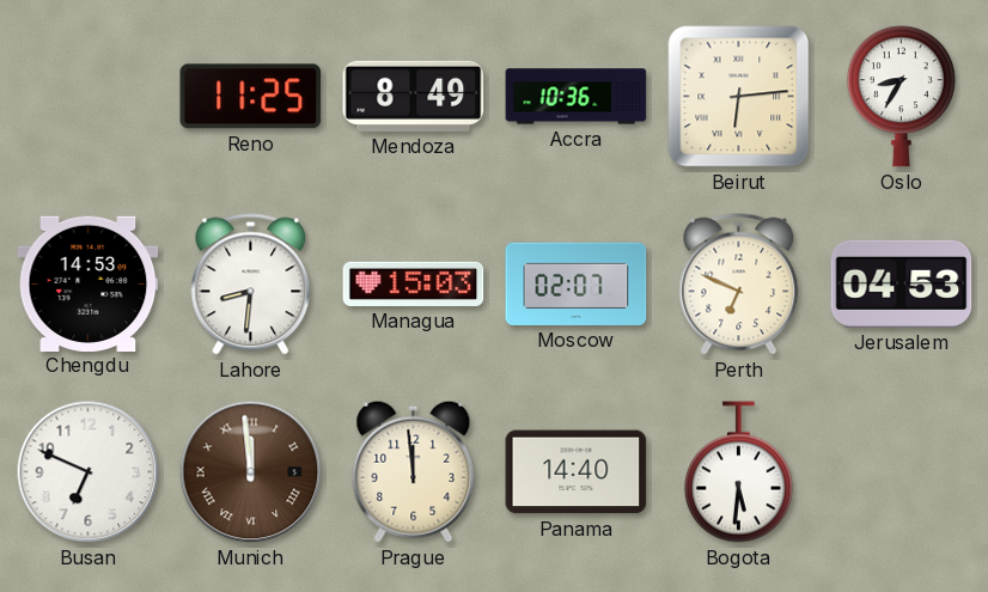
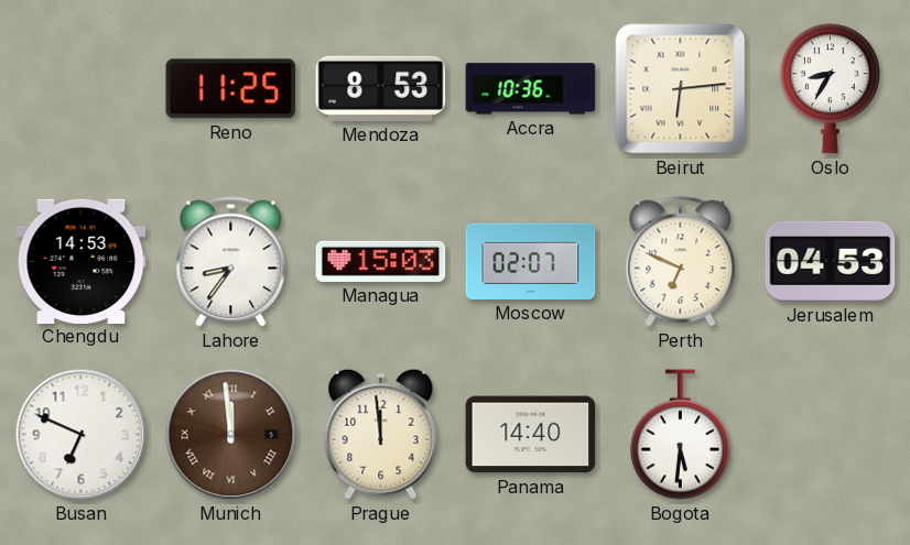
Mendoza: 8:49 -> 8:53
Lahore: 8:31 -> 8:36
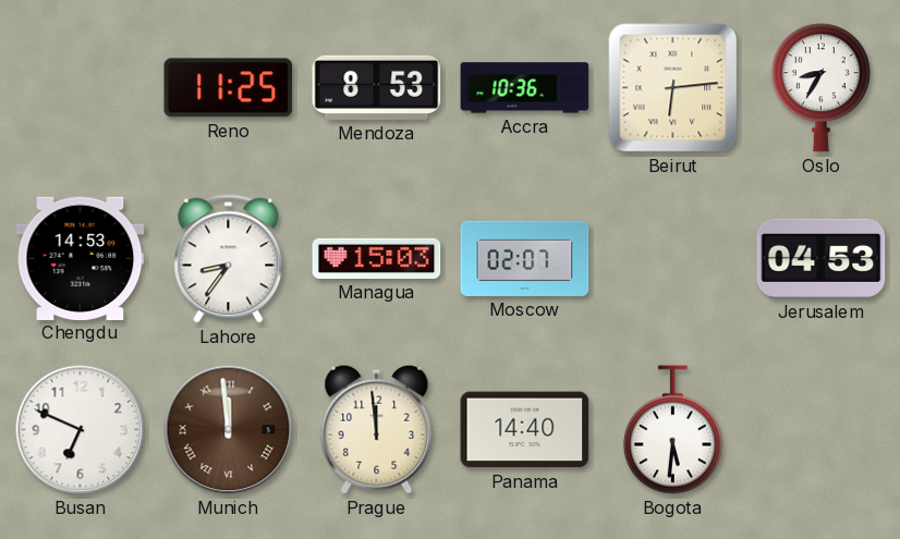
Perth: 6:49 -> none
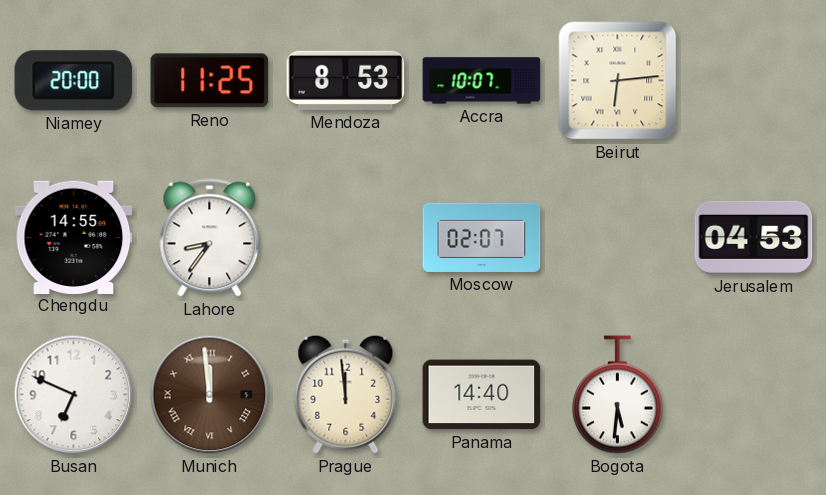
Niamey: none -> 20:00
Accra: 10:36 -> 10:07
Oslo: 8:35 -> none
Chengdu: 14:53 -> 14:55
Managua: 15:03 -> none
